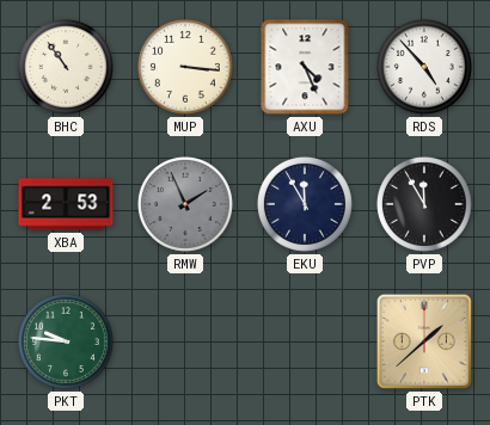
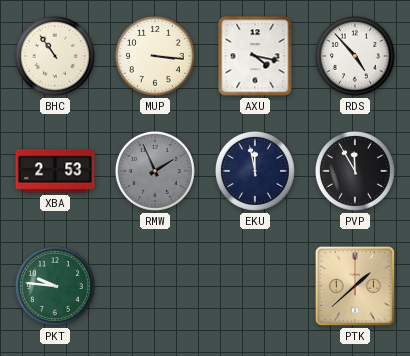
AXU: 4:26 -> 4:17
EKU: 11:55 -> 11:58
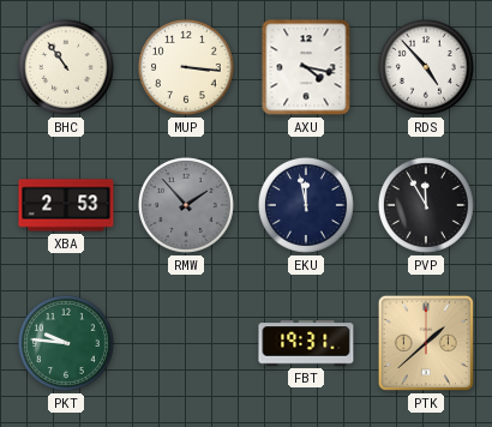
RMW: 1:56 -> 1:53
FBT: none -> 19:31
